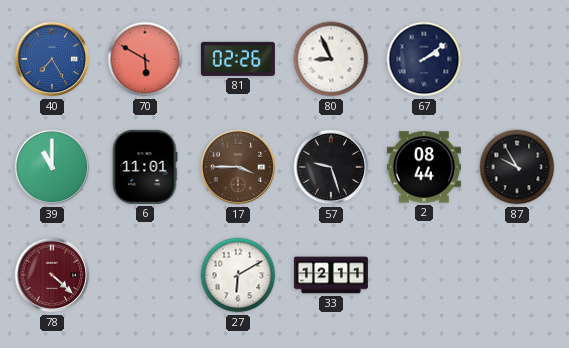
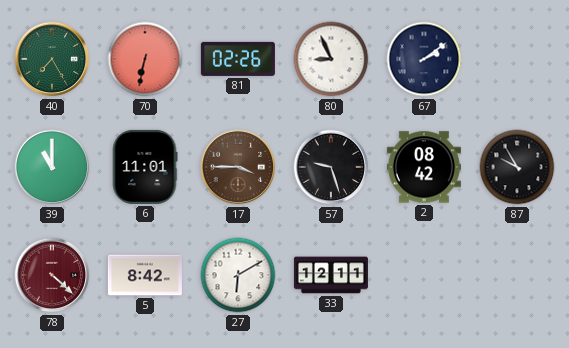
40 dial: blue -> green
70: 5:50 -> 6:32
2: 08:44 -> 08:42
5: none -> 8:42
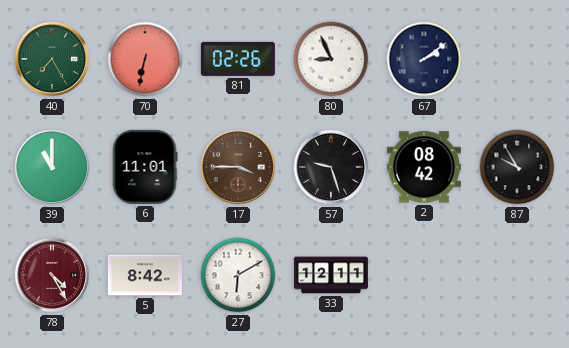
78: 4:22 -> 4:25
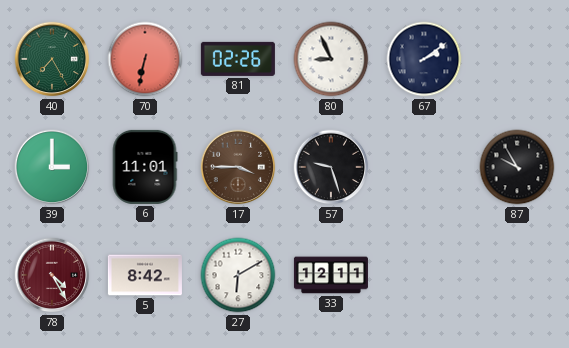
39: 11:00 -> 3:00
2: 08:42 -> none
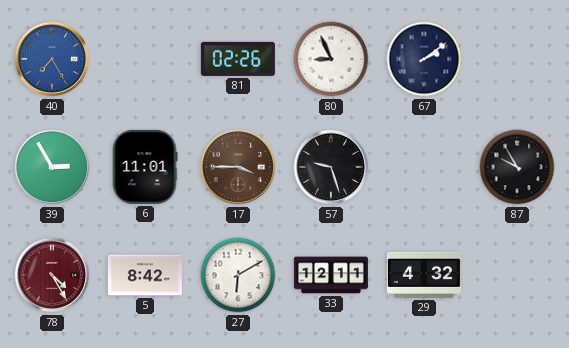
40 dial: green -> blue
70: 6:32 -> none
39: 3:00 -> 2:55
29: none -> 4:32
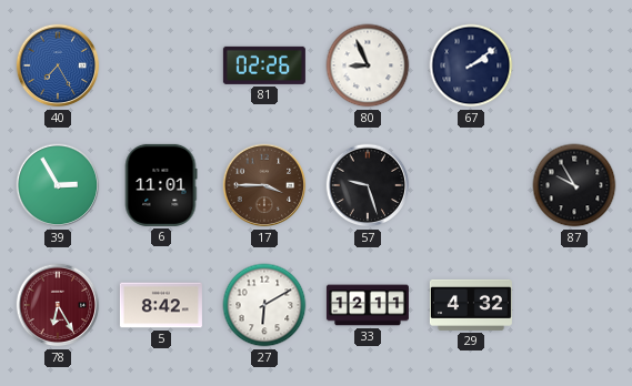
78: 4:25 -> 6:25
